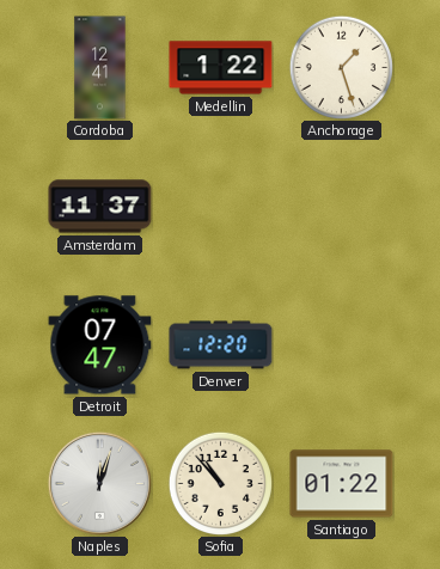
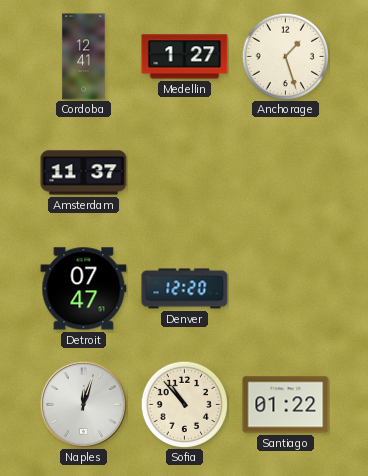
Medellin: 1:22 -> 1:27
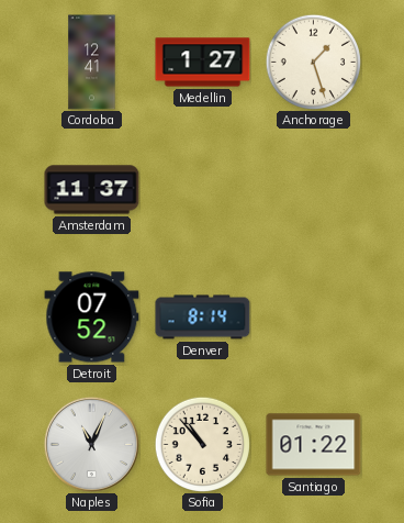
Detroit: 07:47 -> 07:52
Denver: 12:20 -> 8:14
Naples: 12:03 -> 11:04
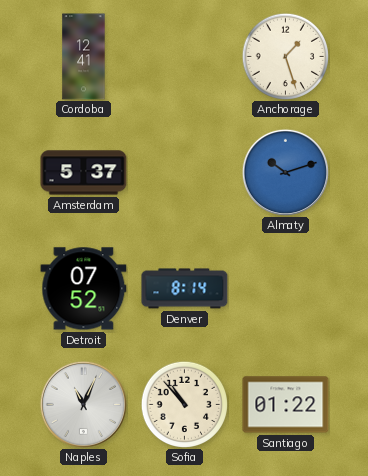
Medellin: 1:27 -> none
Amsterdam: 11:37 -> 5:37
Almaty: none -> 10:12
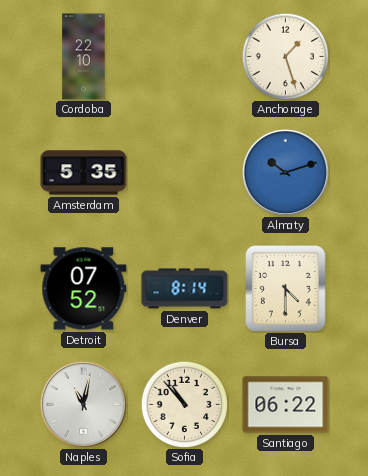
Cordoba: 12:41 -> 22:10
Amsterdam: 5:37 -> 5:35
Bursa: none -> 4:30
Naples: 11:04 -> 11:02
Santiago: 01:22 -> 06:22
